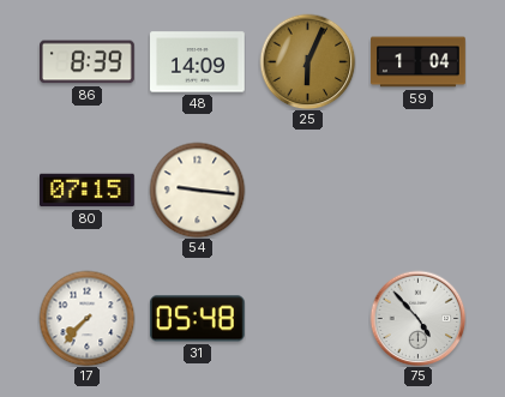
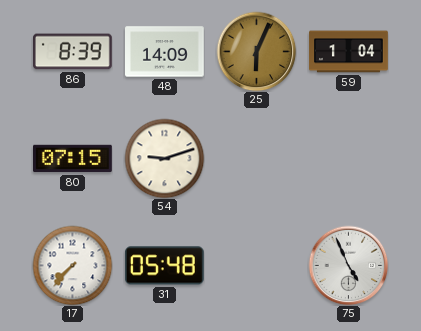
54: 9:16 -> 9:12
75: 4:53 -> 4:56
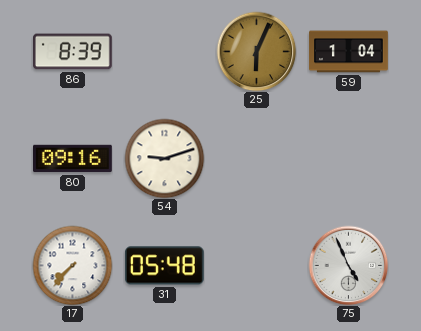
48: 14:09 -> none
80: 07:15 -> 09:16
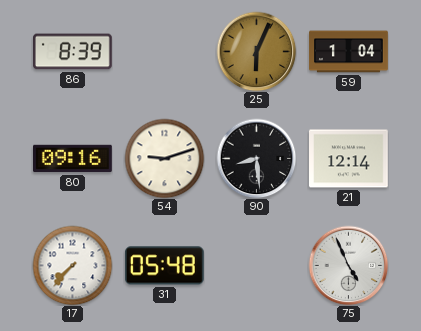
90: none -> 8:29
21: none -> 12:14
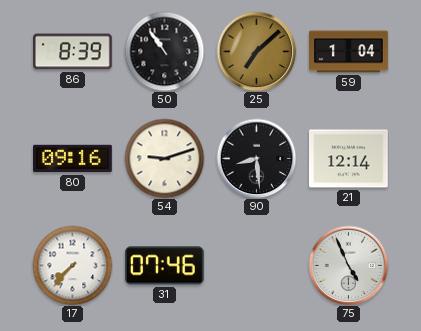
50: none -> 10:54
25: 6:04 -> 7:08
31: 05:48 -> 07:46
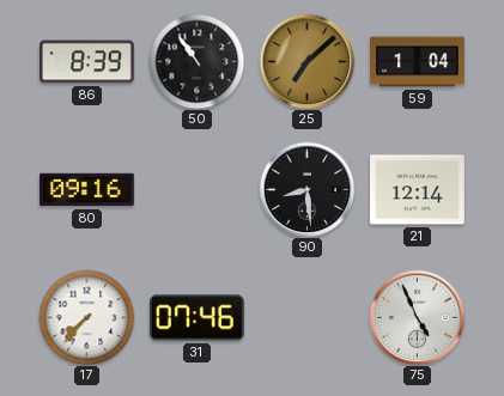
54: 9:12 -> none
